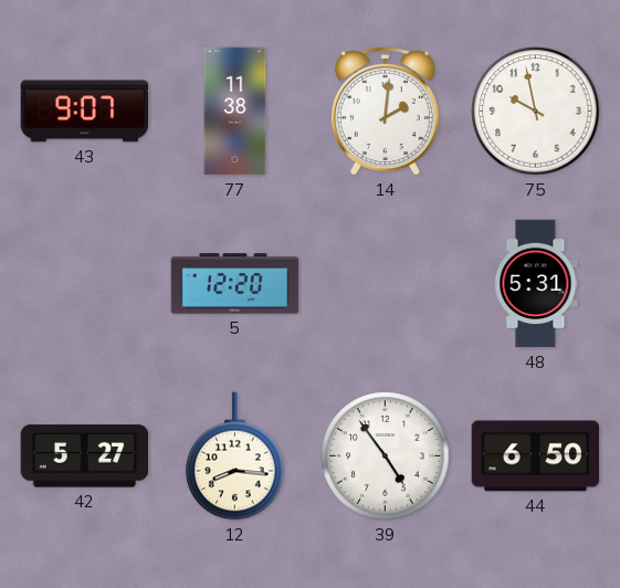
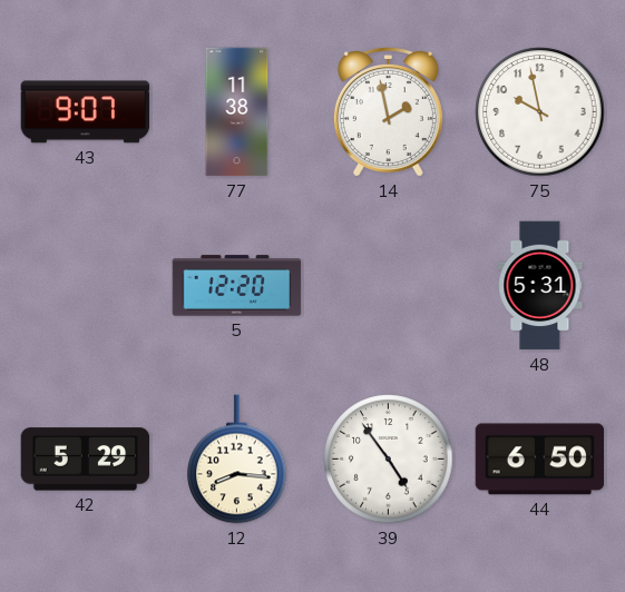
14: 2:01 -> 1:58
42: 5:27 -> 5:29
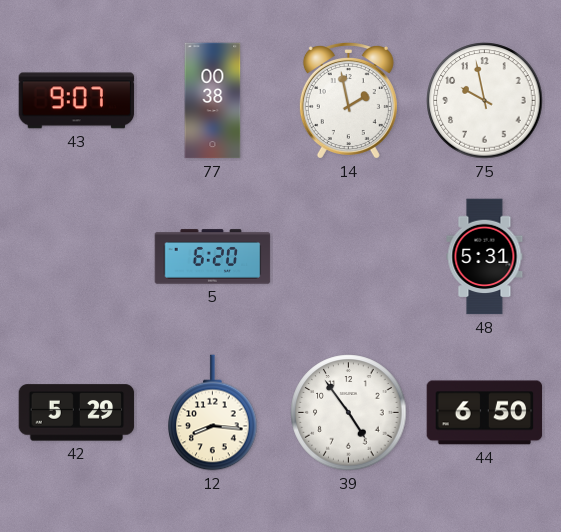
77: 11:38 -> 00:38
5: 12:20 -> 6:20
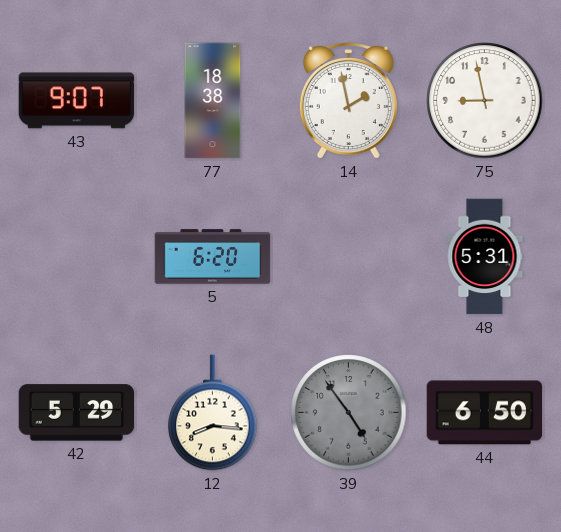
77: 00:38 -> 18:38
75: 9:58 -> 8:58
39 dial: white -> grey
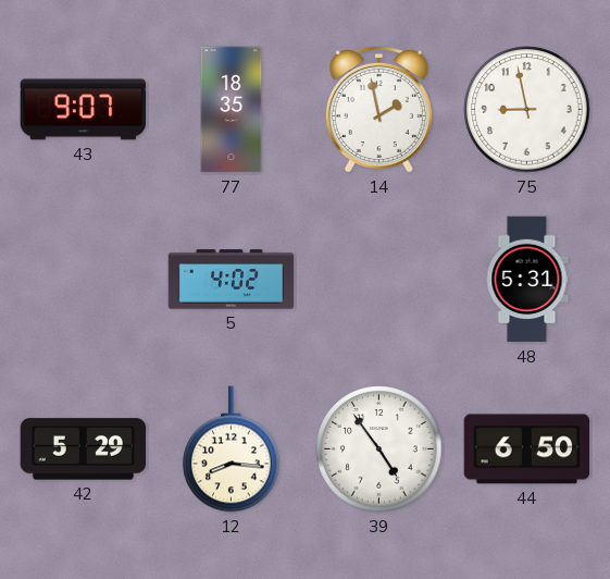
77: 18:38 -> 18:35
5: 6:20 -> 4:02
39 dial: grey -> white
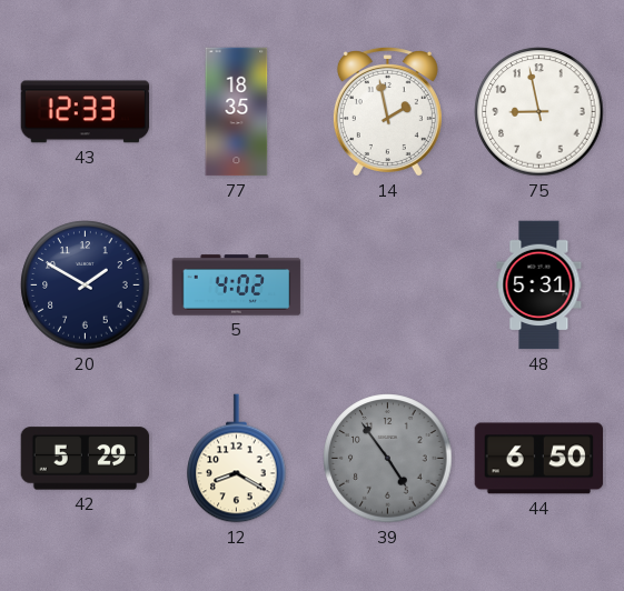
43: 9:07 -> 12:33
20: none -> 1:50
12: 8:16 -> 8:20
39 dial: white -> grey
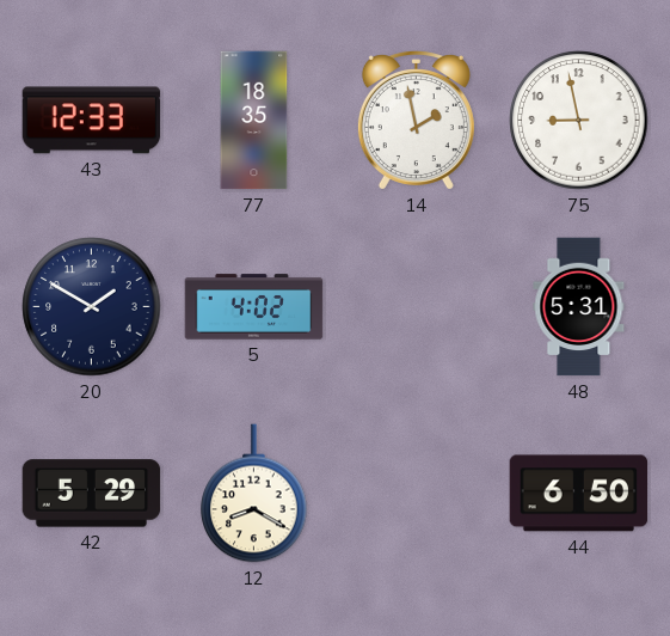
39: 4:54 -> none
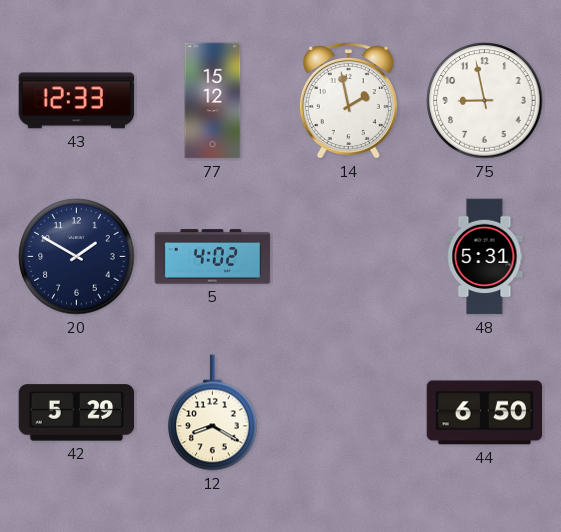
77: 18:35 -> 15:12
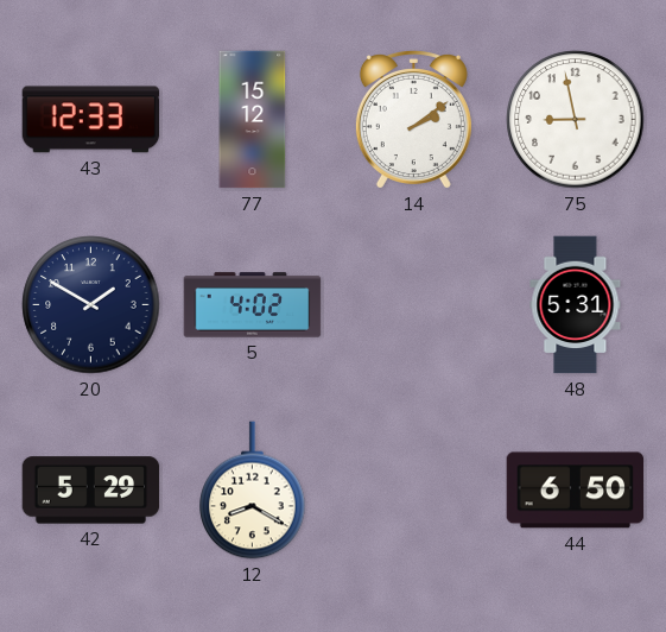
14: 1:58 -> 2:09
